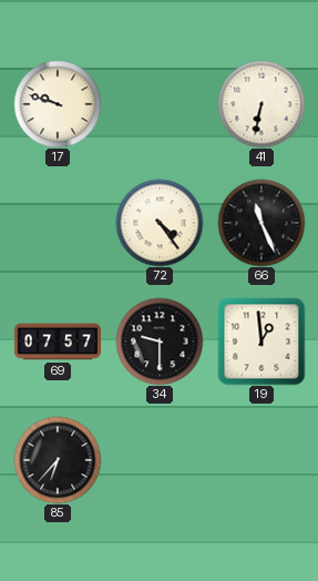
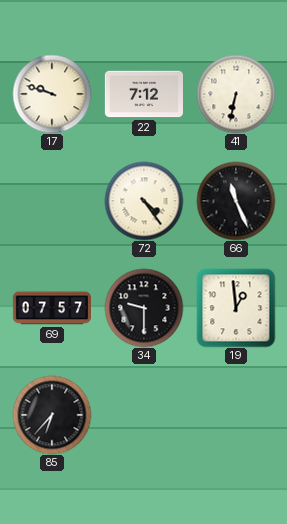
22: none -> 7:12
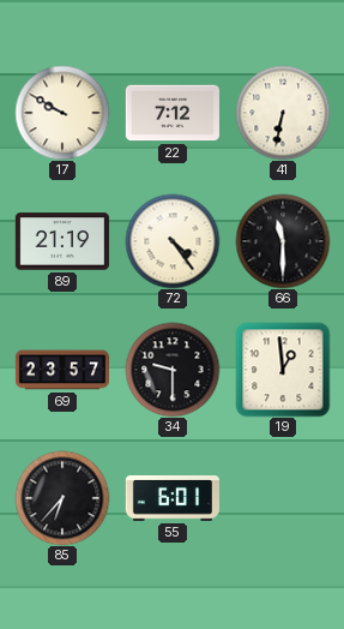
17: 9:48 -> 9:50
89: none -> 21:19
66: 11:26 -> 11:30
69: 07:57 -> 23:57
55: none -> 6:01
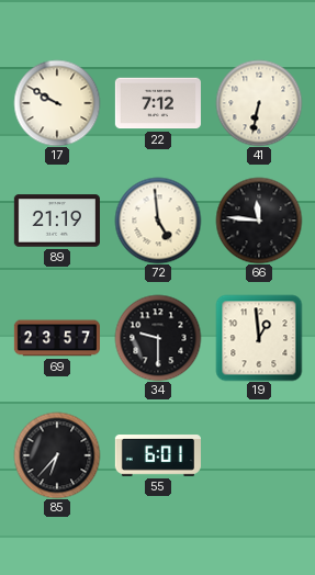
72: 4:24 -> 4:59
66: 11:30 -> 11:46
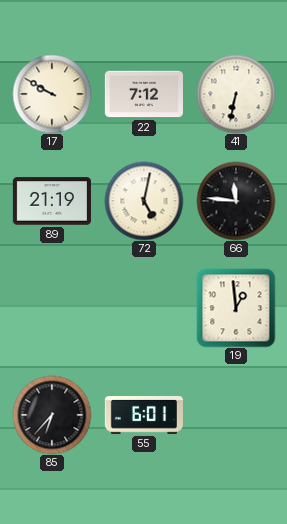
72: 4:59 -> 5:02
69: 23:57 -> none
34: 9:30 -> none
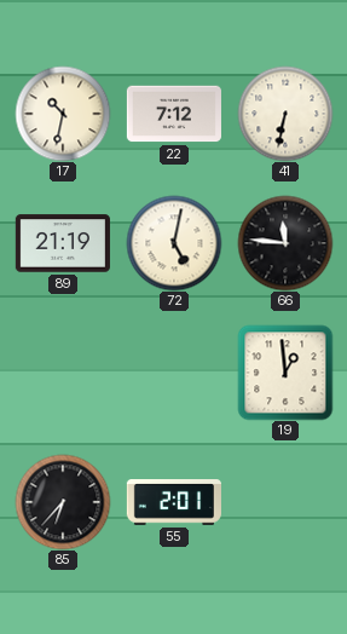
17: 9:50 -> 10:32
55: 6:01 -> 2:01
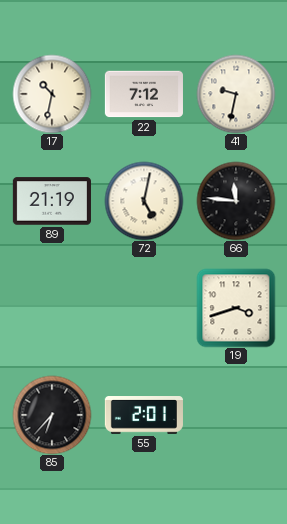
41: 6:32 -> 9:32
19: 12:59 -> 3:42
